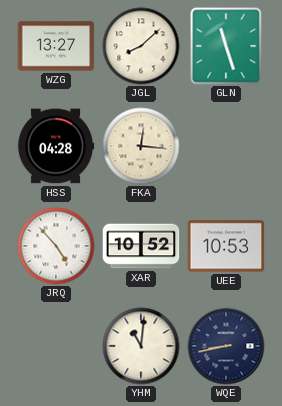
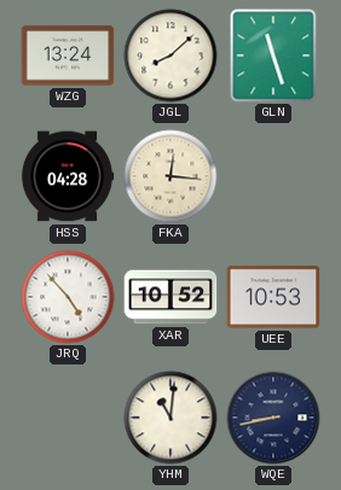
WZG: 13:27 -> 13:24
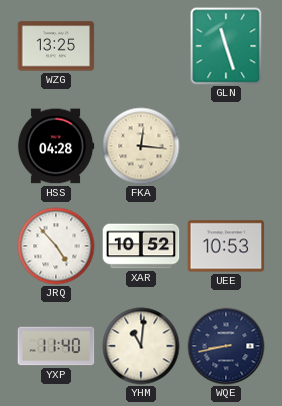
WZG: 13:24 -> 13:25
JGL: 8:08 -> none
YXP: none -> 11:40
